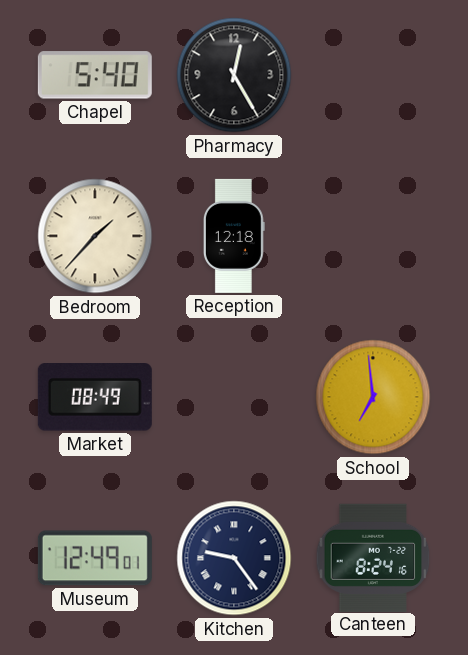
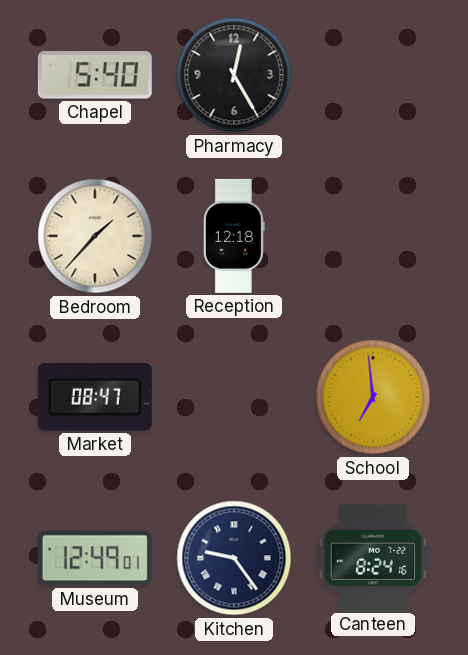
Market: 08:49 -> 08:47
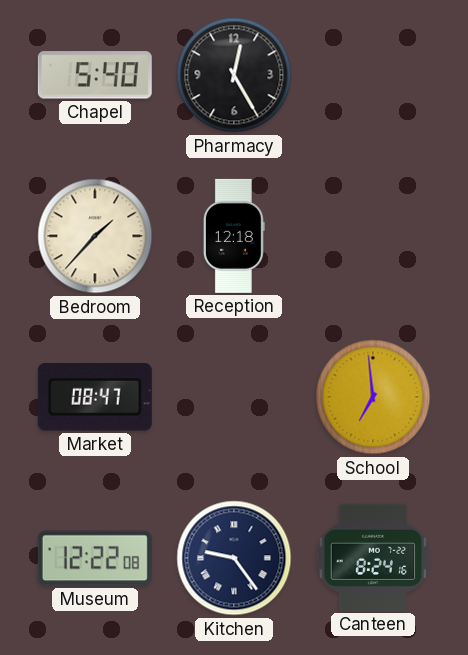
Museum: 12:49 -> 12:22
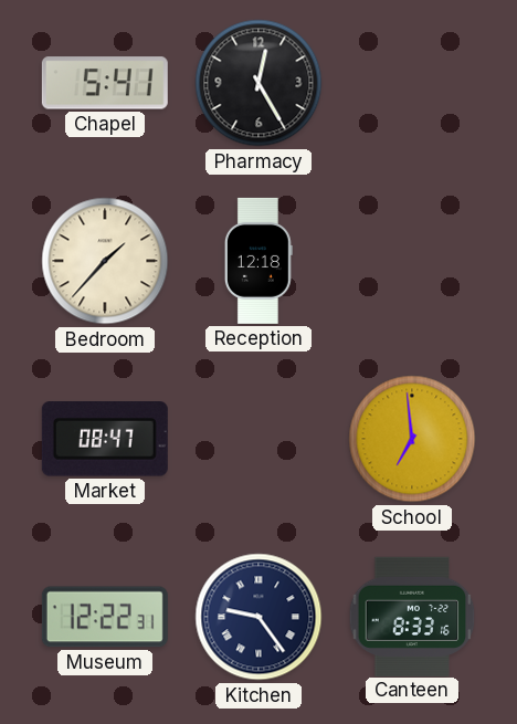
Chapel: 5:40 -> 5:41
Museum: 12:22:08 -> 12:22:31
Canteen: 8:24 -> 8:33
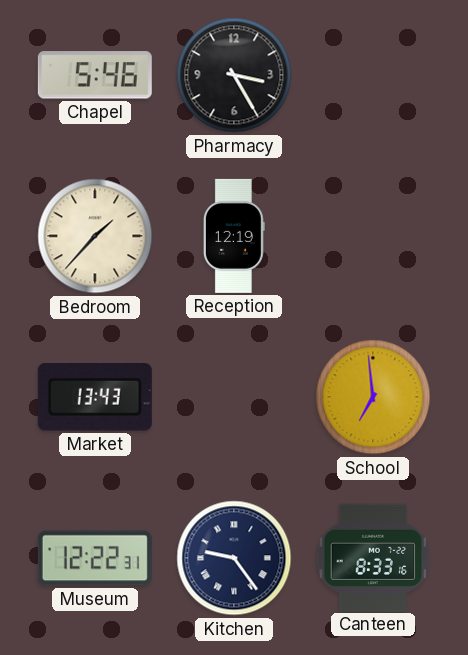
Chapel: 5:41 -> 5:46
Pharmacy: 12:25 -> 3:25
Reception: 12:18 -> 12:19
Market: 08:47 -> 13:43
